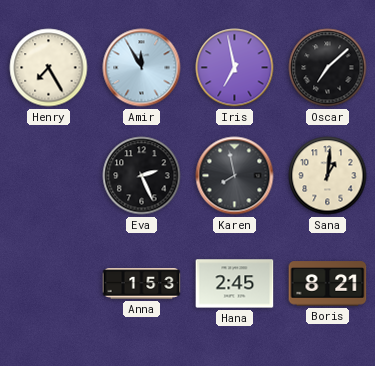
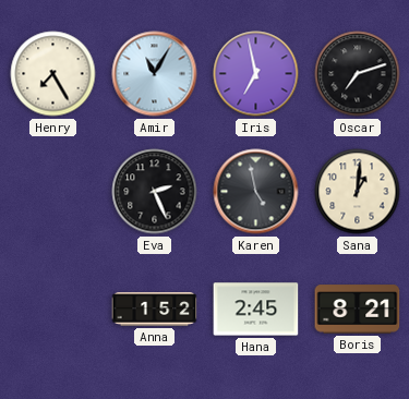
Amir: 11:55 -> 11:05
Oscar: 7:08 -> 7:12
Karen: 7:58 -> 4:58
Anna: 1:53 -> 1:52
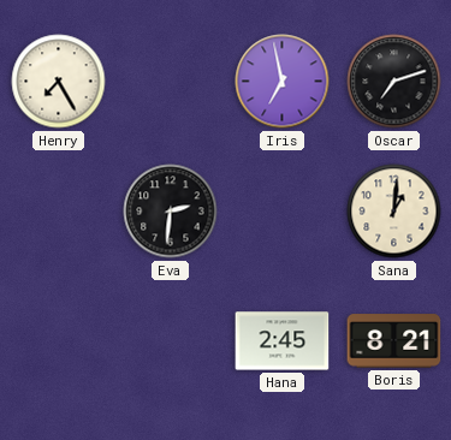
Amir: 11:05 -> none
Eva: 2:26 -> 2:31
Karen: 4:58 -> none
Anna: 1:52 -> none
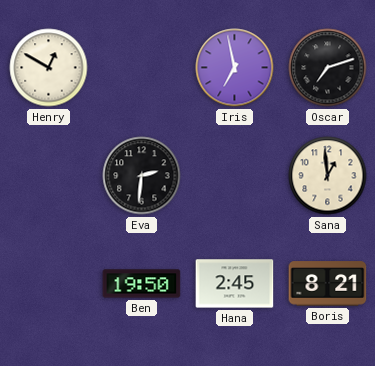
Henry: 7:25 -> 12:50
Sana: 1:01 -> 12:59
Ben: none -> 19:50
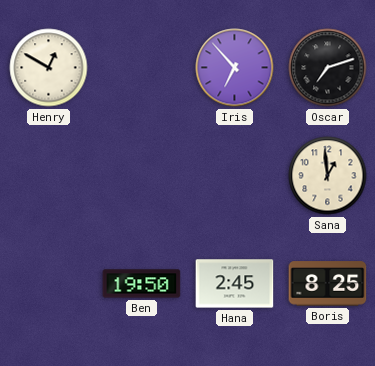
Iris: 6:58 -> 6:53
Eva: 2:31 -> none
Boris: 8:21 -> 8:25
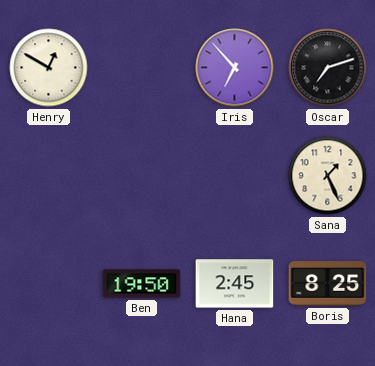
Sana: 12:59 -> 1:26
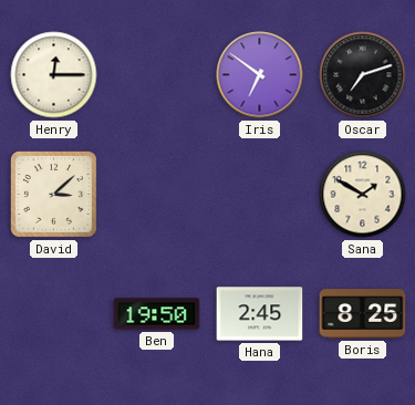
Henry: 12:50 -> 12:15
Iris: 6:53 -> 6:51
David: none -> 3:08
Sana: 1:26 -> 1:50
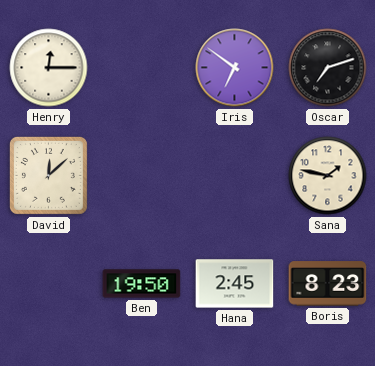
David: 3:08 -> 12:08
Sana: 1:50 -> 1:47
Boris: 8:25 -> 8:23
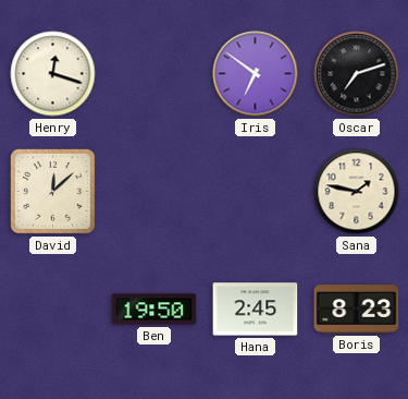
Henry: 12:15 -> 12:18
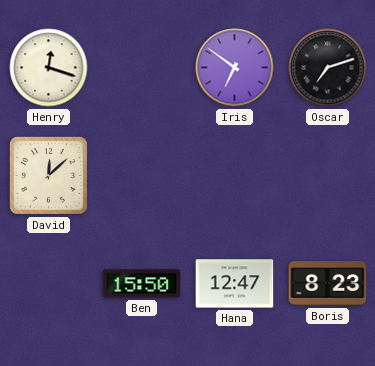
Sana: 1:47 -> none
Ben: 19:50 -> 15:50
Hana: 2:45 -> 12:47
